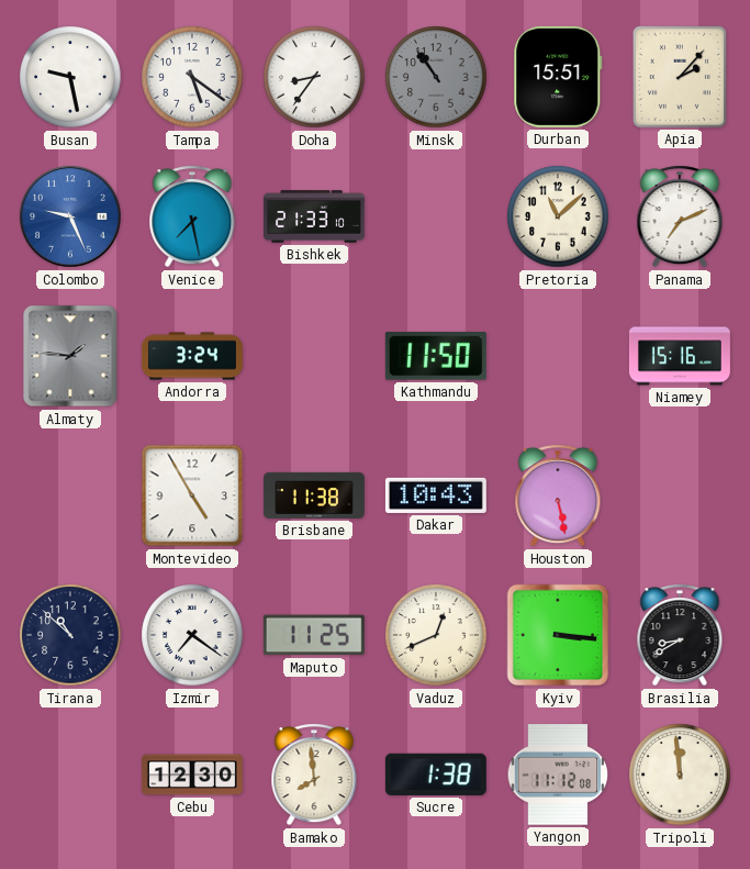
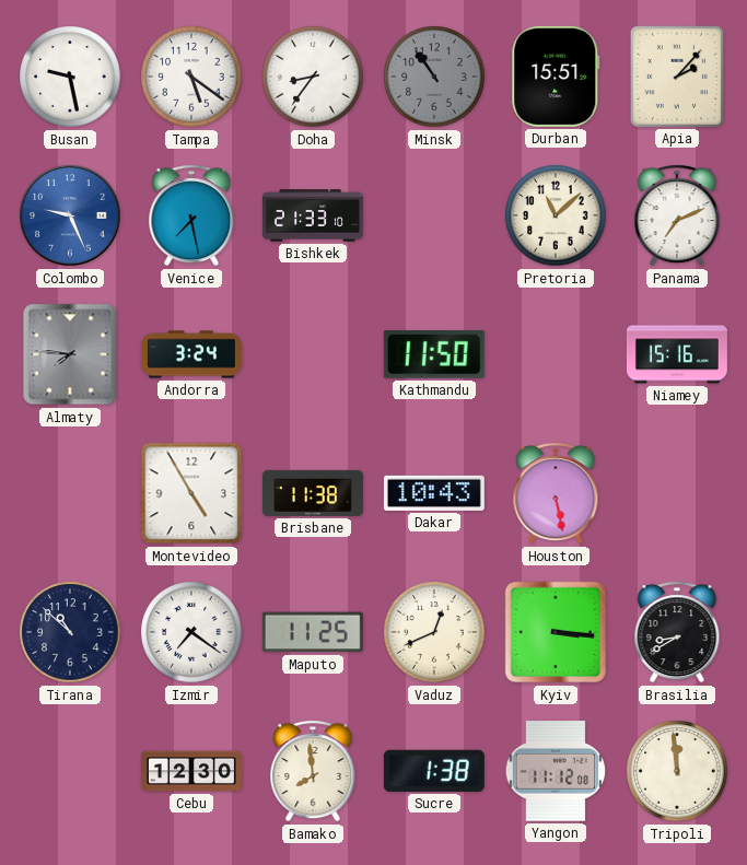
Almaty: 1:46 -> 7:46
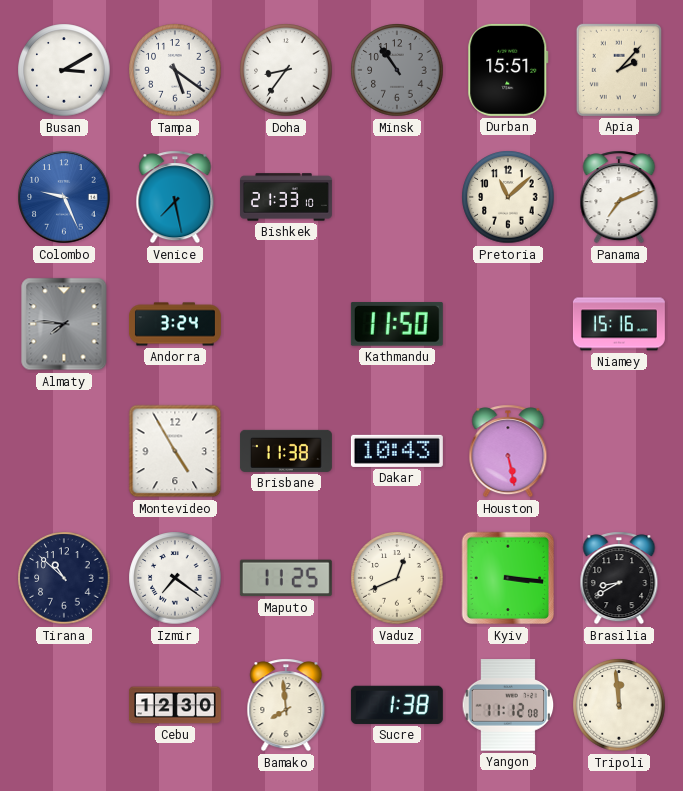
Busan: 9:28 -> 3:10
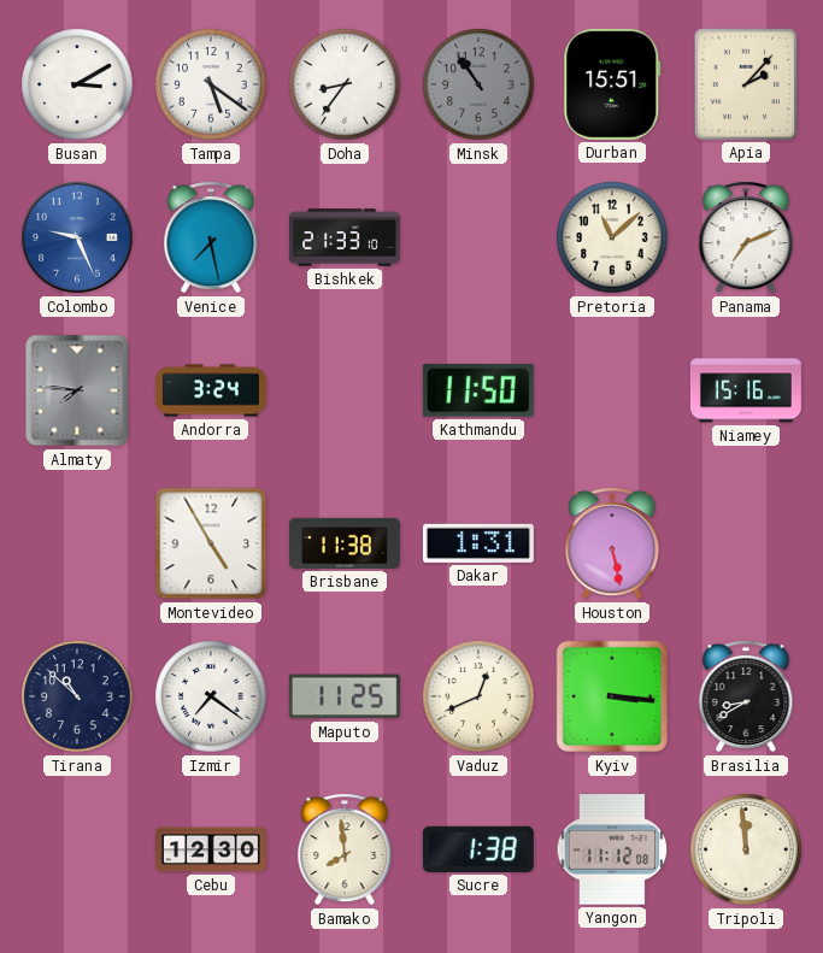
Dakar: 10:43 -> 1:31
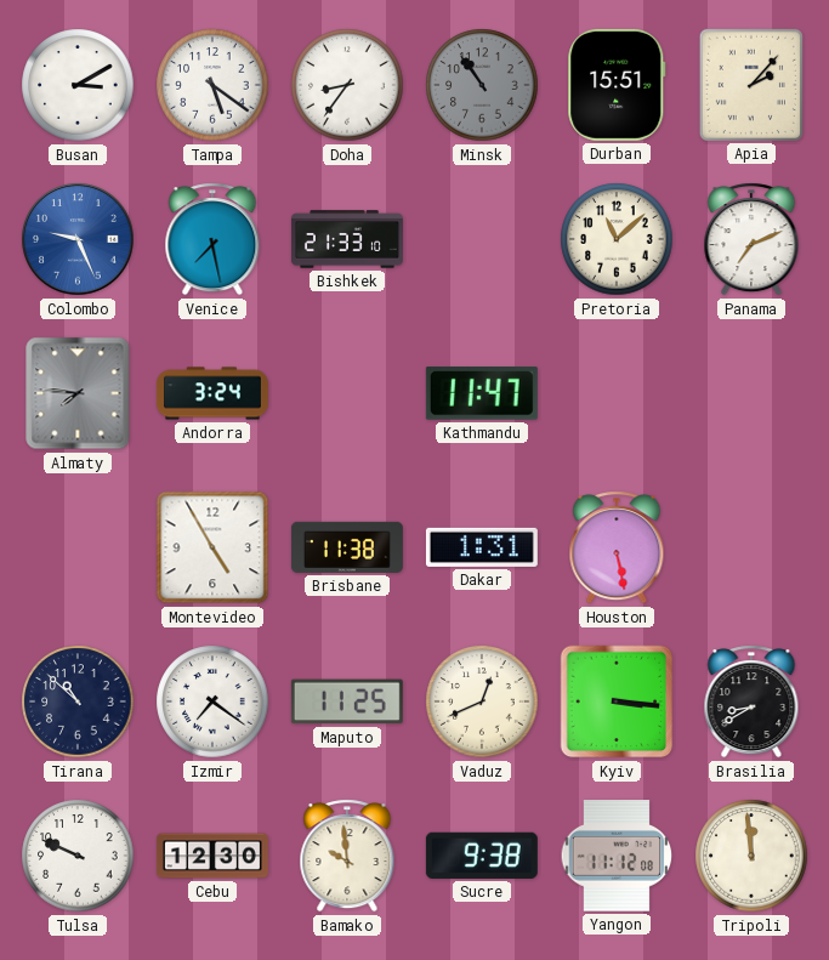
Kathmandu: 11:50 -> 11:47
Niamey: 15:16 -> none
Tulsa: none -> 9:49
Bamako: 7:59 -> 9:59
Sucre: 1:38 -> 9:38
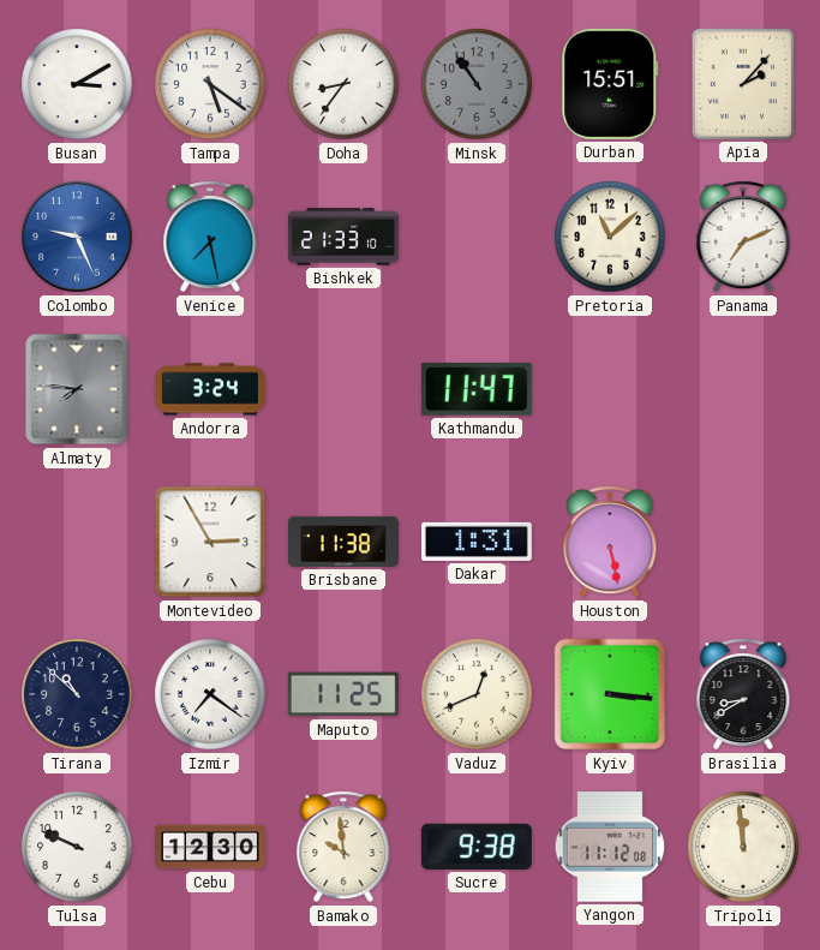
Montevideo: 4:55 -> 2:55
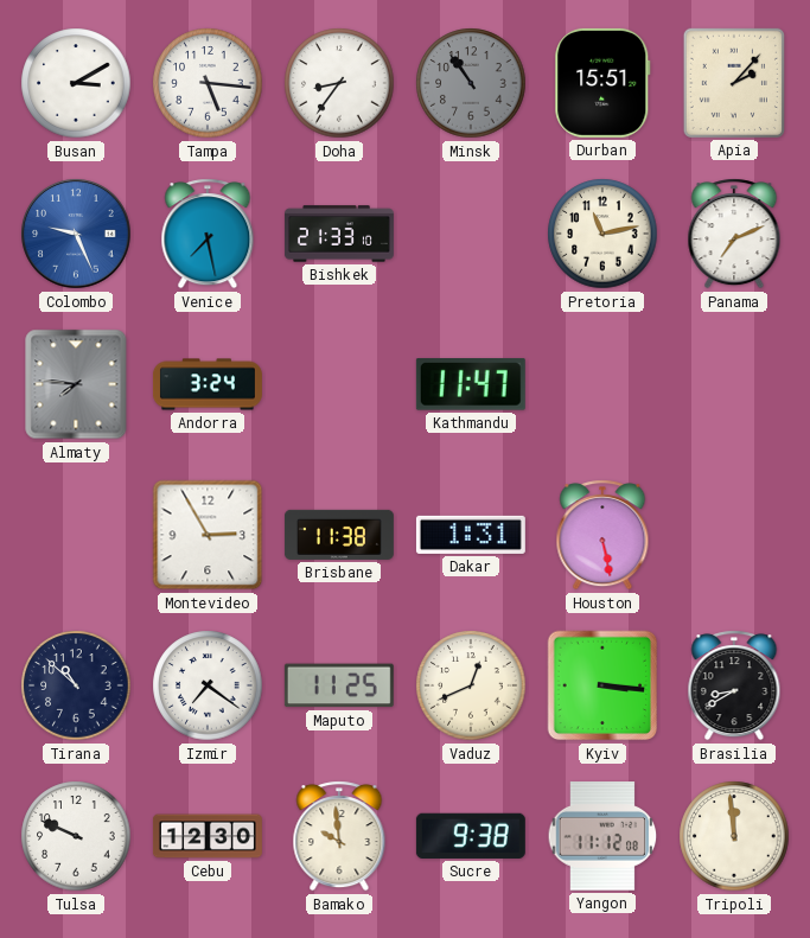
Tampa: 5:21 -> 5:16
Pretoria: 11:08 -> 11:13
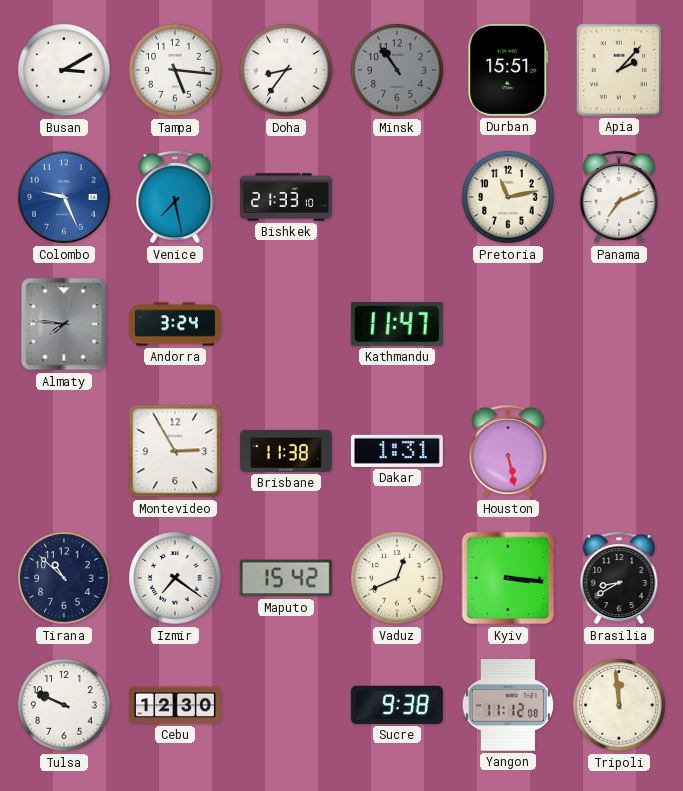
Maputo: 11:25 -> 15:42
Bamako: 9:59 -> none
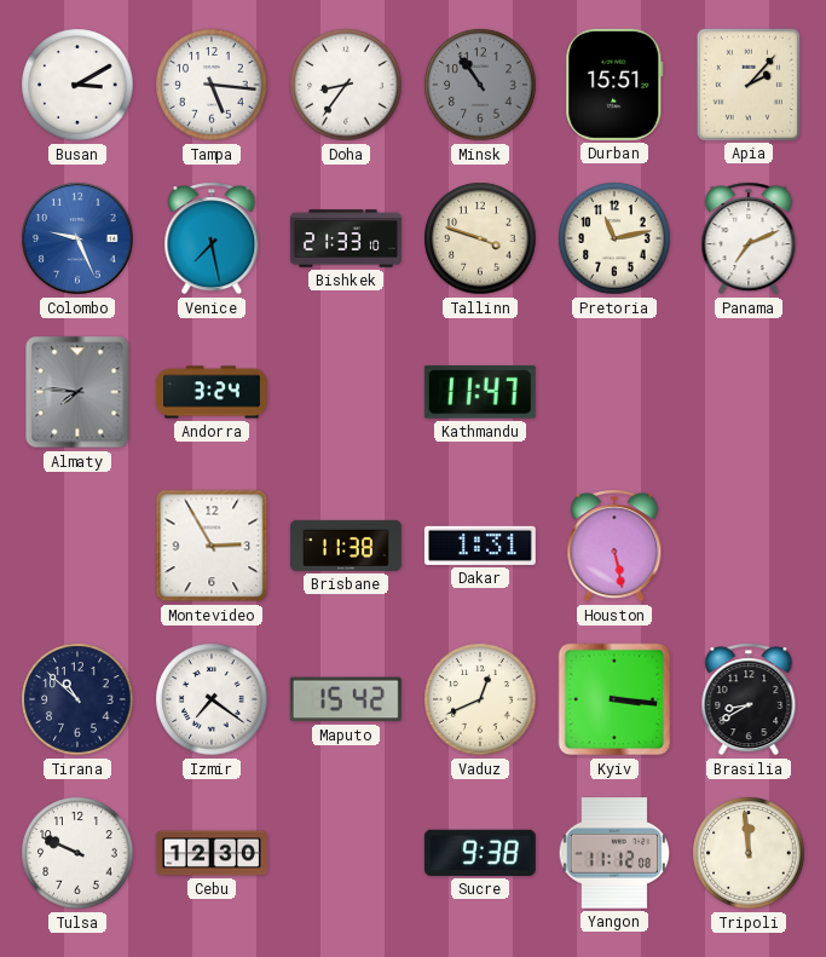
Tallinn: none -> 3:48
